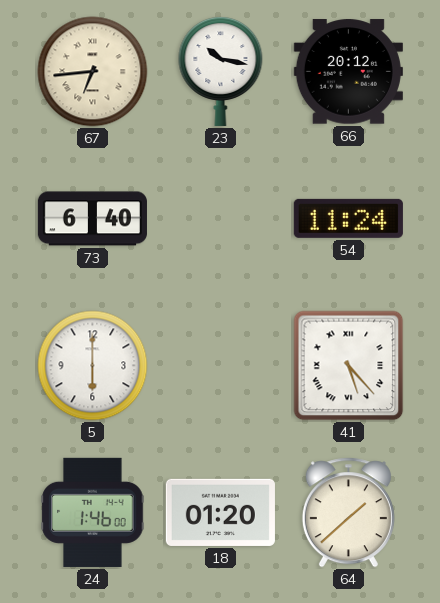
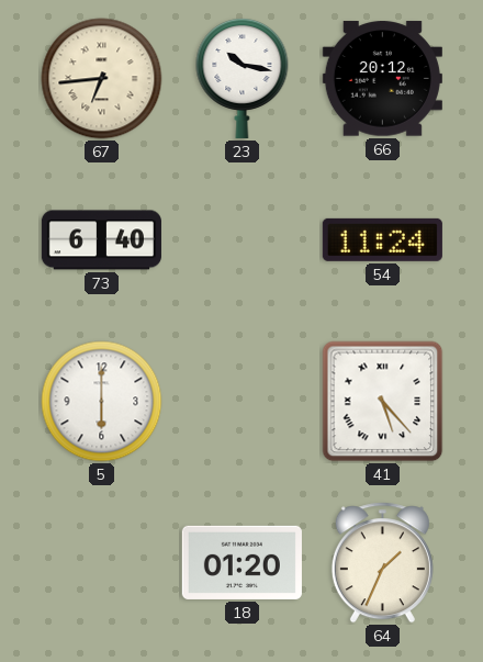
24: 1:46 -> none
64: 1:38 -> 1:34
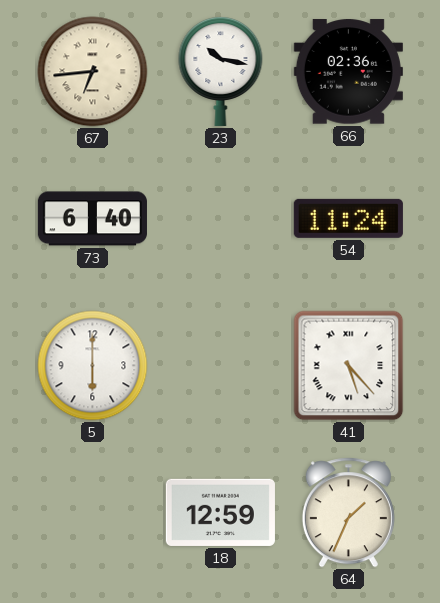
66: 20:12 -> 02:36
18: 01:20 -> 12:59
